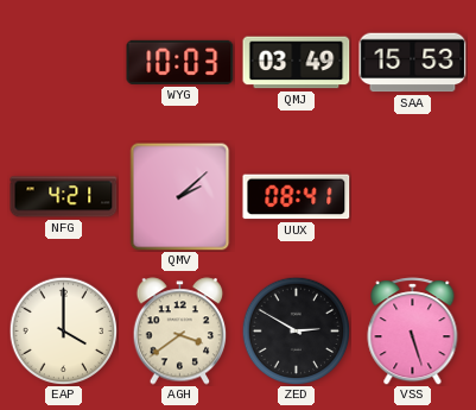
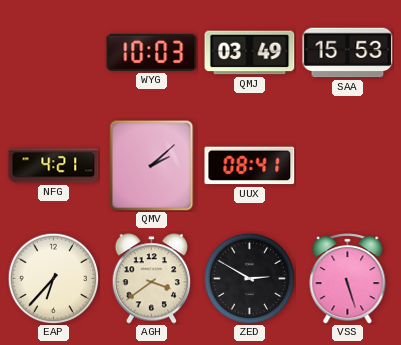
EAP: 4:00 -> 6:37
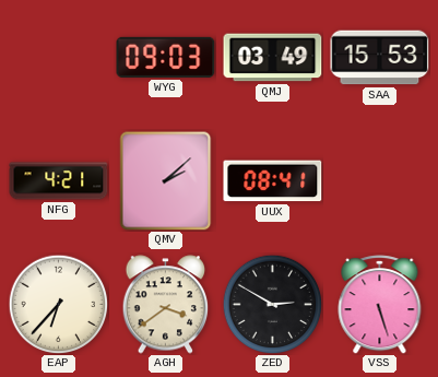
WYG: 10:03 -> 09:03
